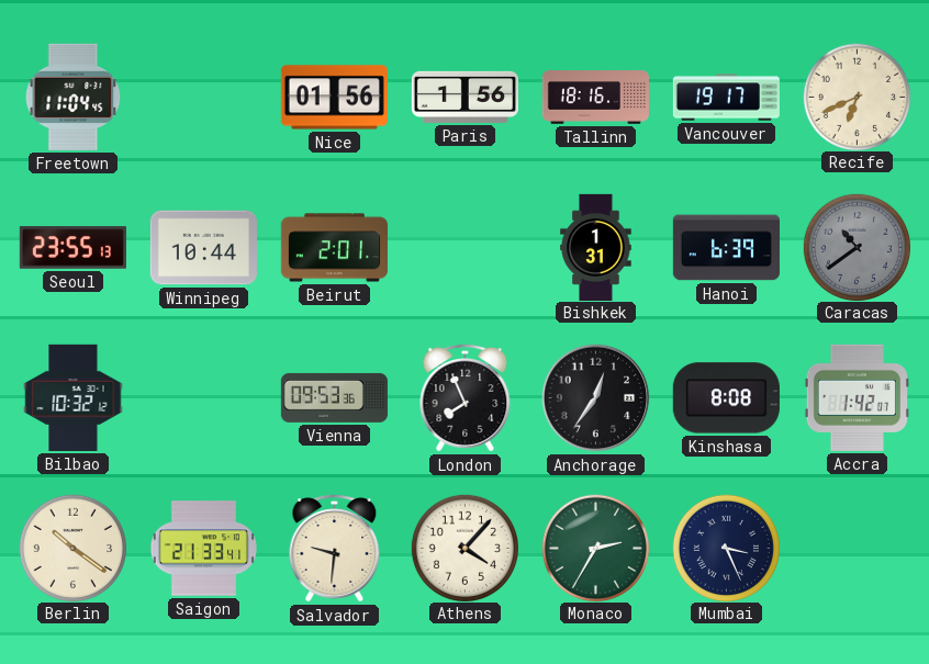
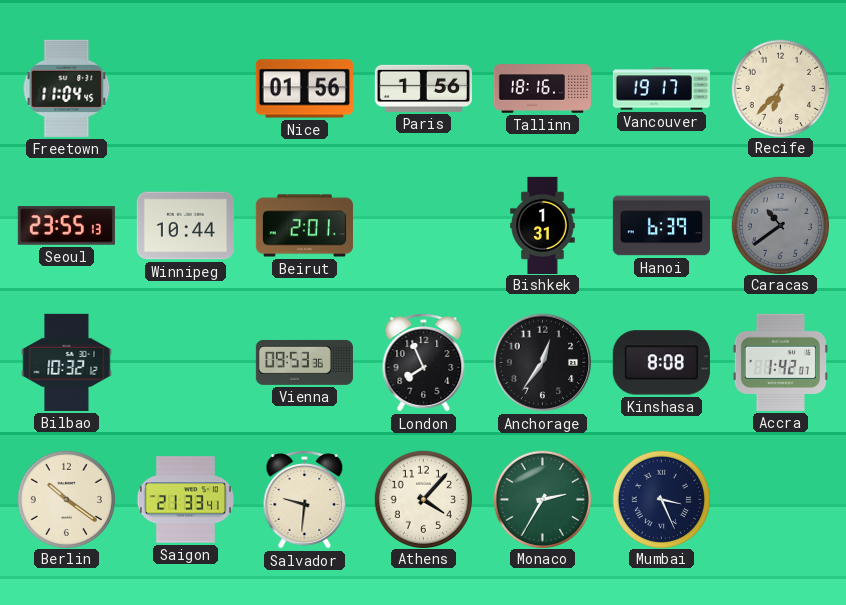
Recife: 6:41 -> 6:37
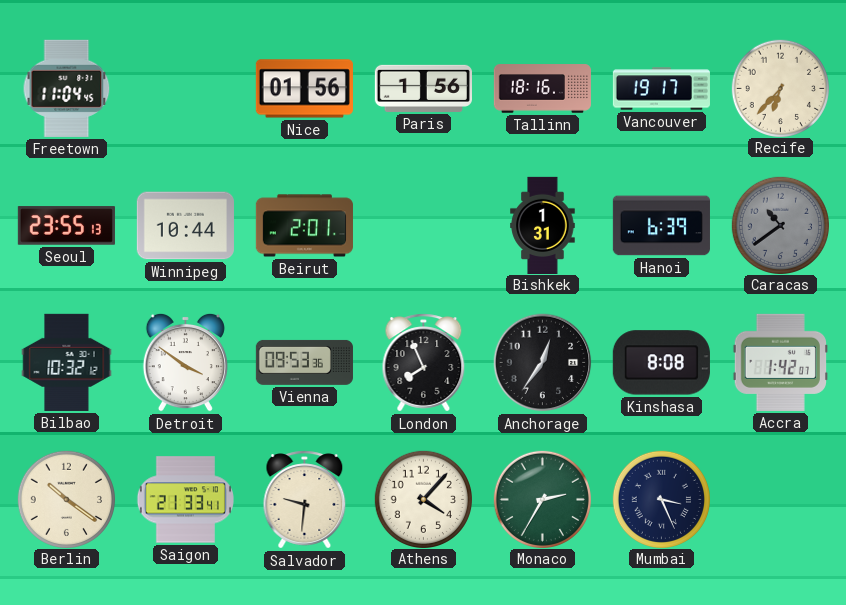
Detroit: none -> 3:51
